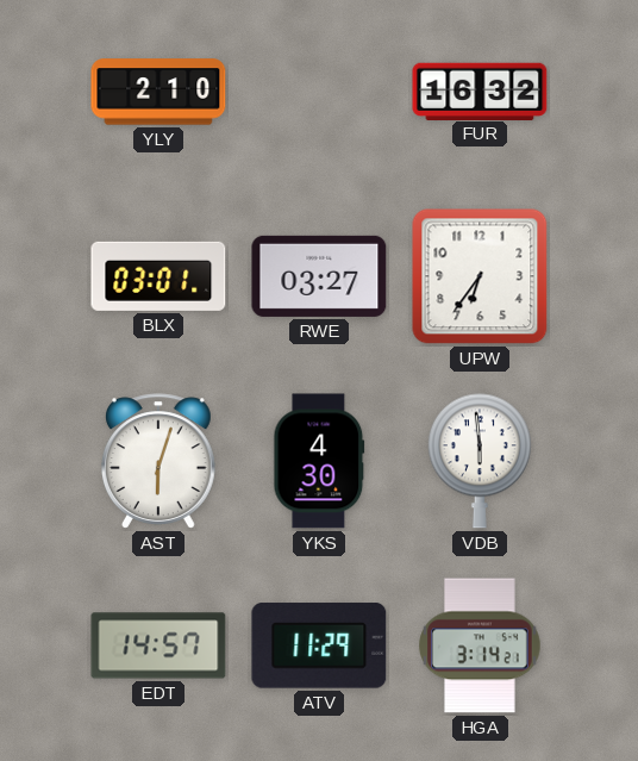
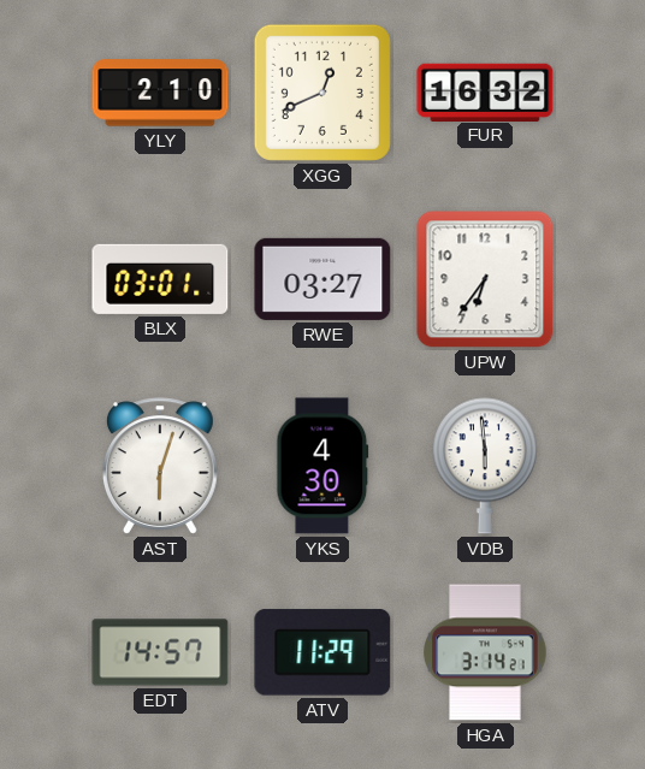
XGG: none -> 12:41
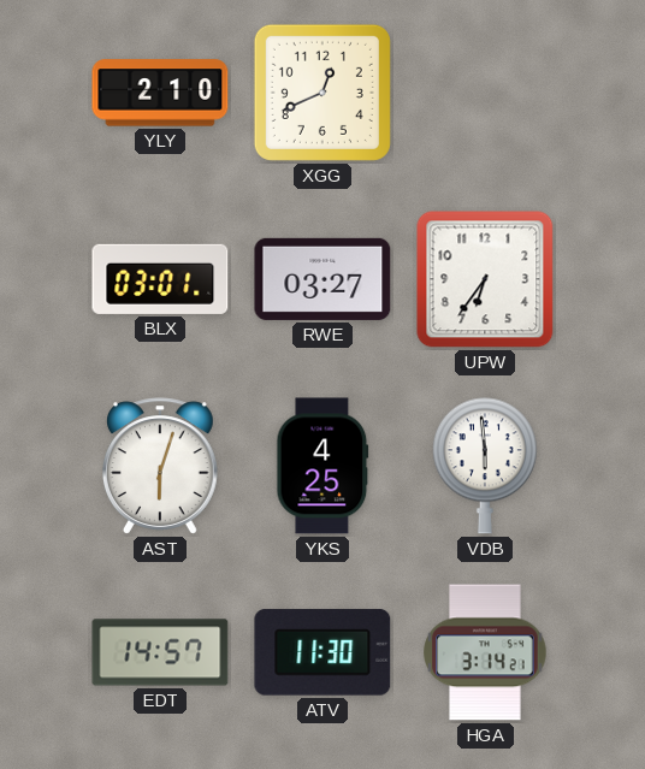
FUR: 16:32 -> none
YKS: 4:30 -> 4:25
ATV: 11:29 -> 11:30
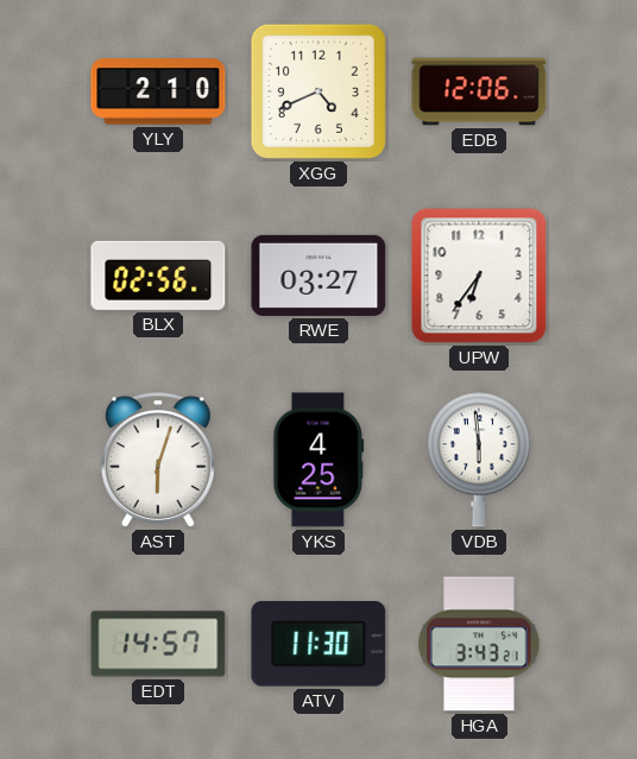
XGG: 12:41 -> 4:41
EDB: none -> 12:06
BLX: 03:01 -> 02:56
HGA: 3:14 -> 3:43
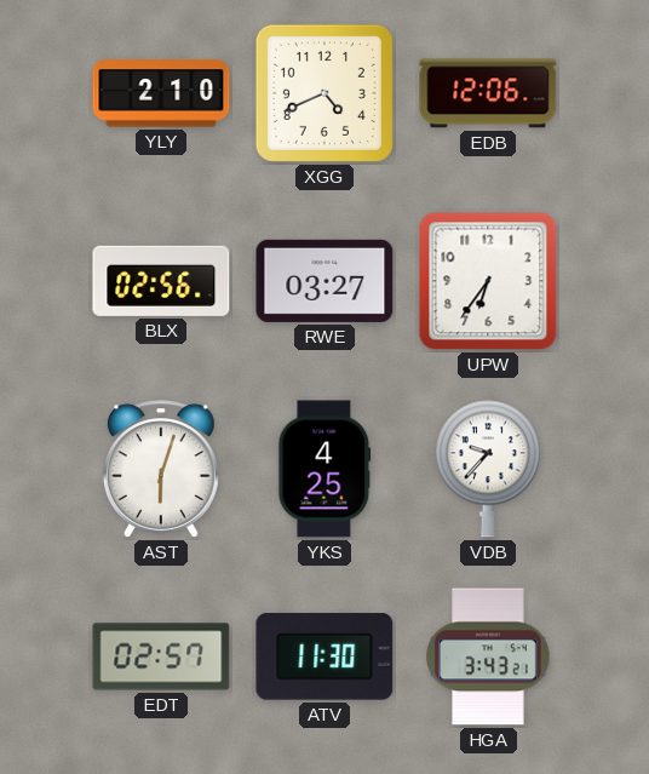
VDB: 5:59 -> 9:37
EDT: 14:57 -> 02:57
